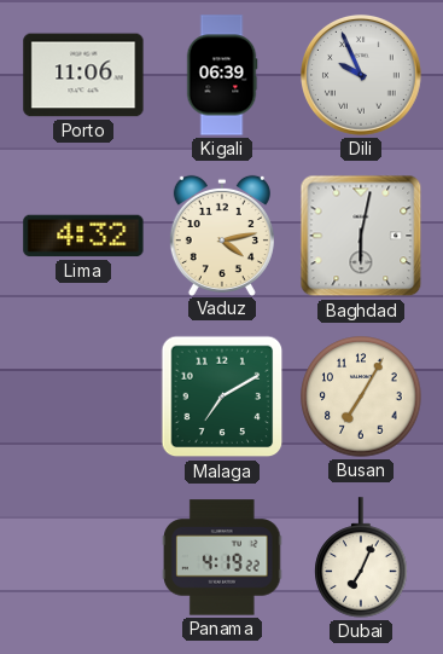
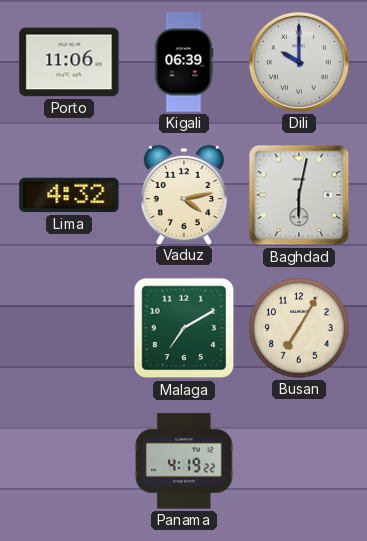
Dili: 9:56 -> 10:00
Dubai: 7:04 -> none
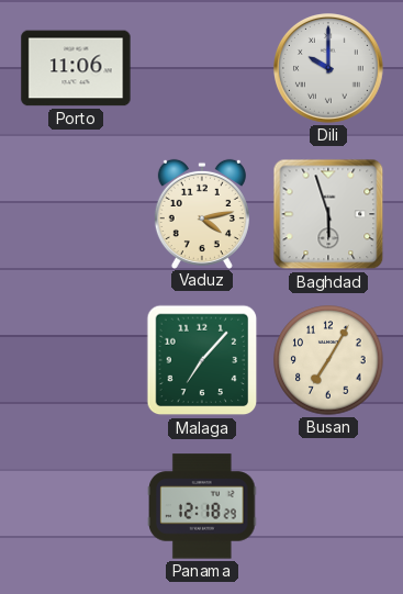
Kigali: 06:39 -> none
Lima: 4:32 -> none
Baghdad: 6:02 -> 5:57
Malaga: 7:10 -> 7:07
Panama: 4:19 -> 12:18
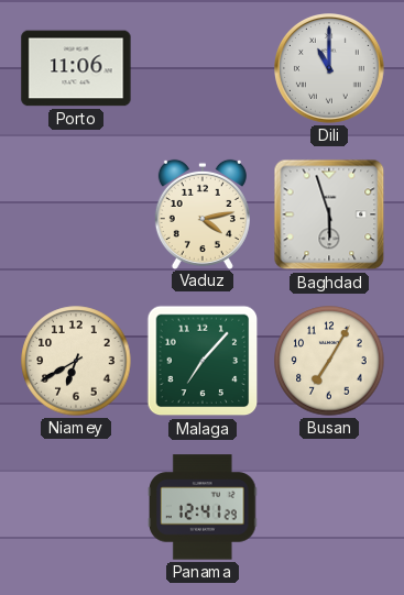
Dili: 10:00 -> 11:00
Niamey: none -> 6:40
Panama: 12:18 -> 12:41
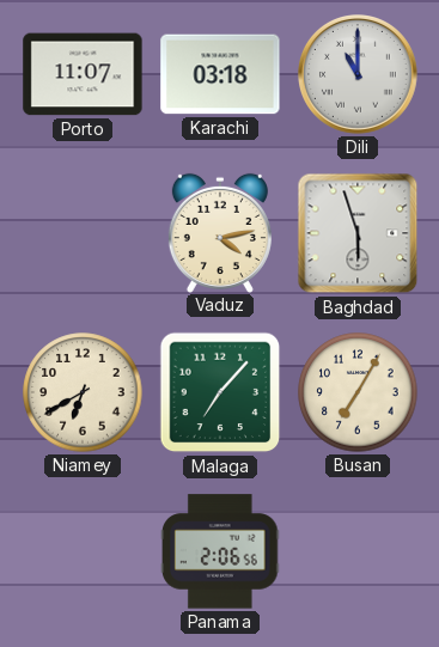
Porto: 11:06 -> 11:07
Karachi: none -> 03:18
Panama: 12:41 -> 2:06
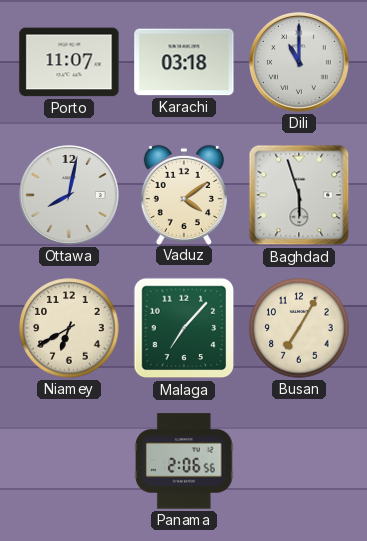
Ottawa: none -> 8:02
Vaduz: 4:13 -> 4:09
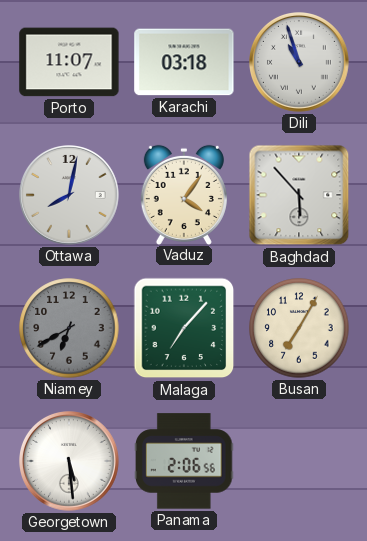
Dili: 11:00 -> 10:57
Vaduz: 4:09 -> 4:06
Baghdad: 5:57 -> 5:53
Niamey dial: cream -> grey
Georgetown: none -> 5:29
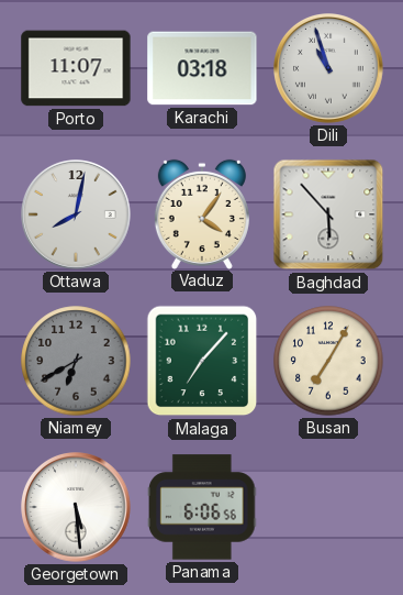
Panama: 2:06 -> 6:06
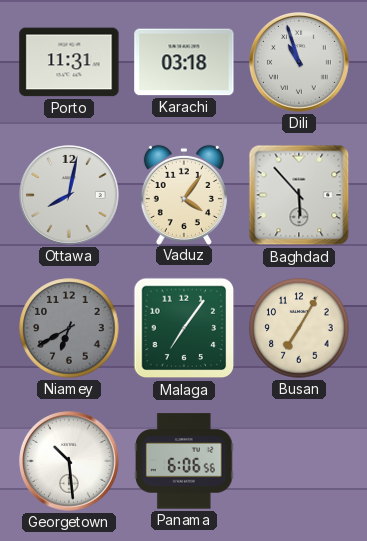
Porto: 11:07 -> 11:31
Malaga: 7:07 -> 7:06
Georgetown: 5:29 -> 10:29
